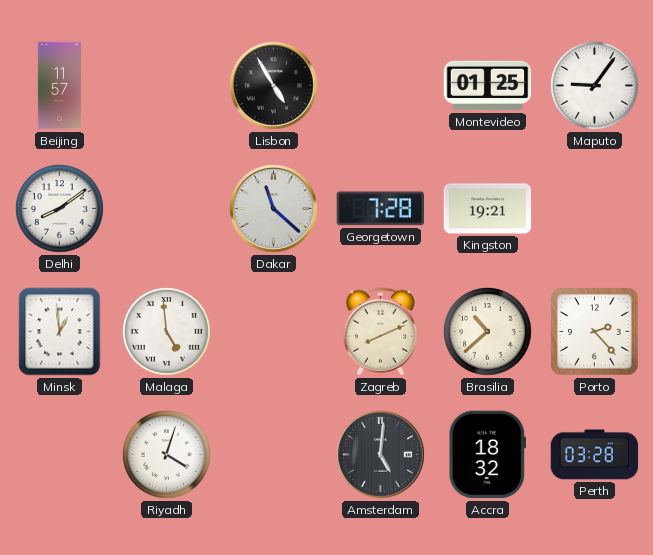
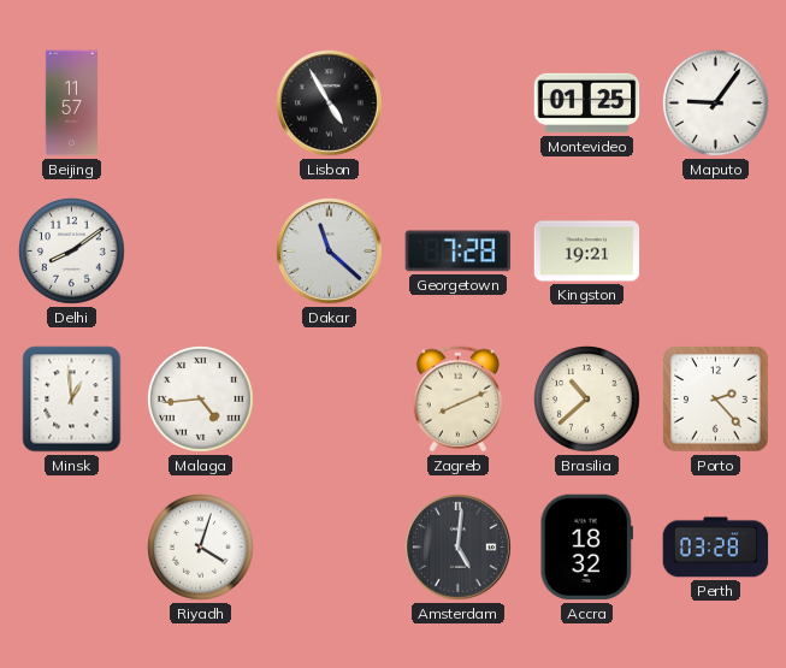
Malaga: 4:59 -> 4:44
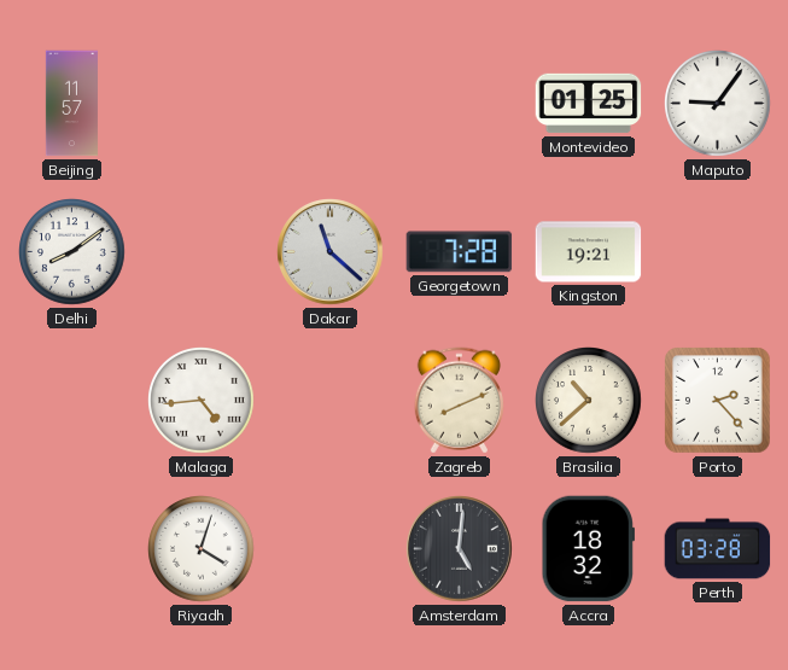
Lisbon: 4:55 -> none
Minsk: 12:59 -> none
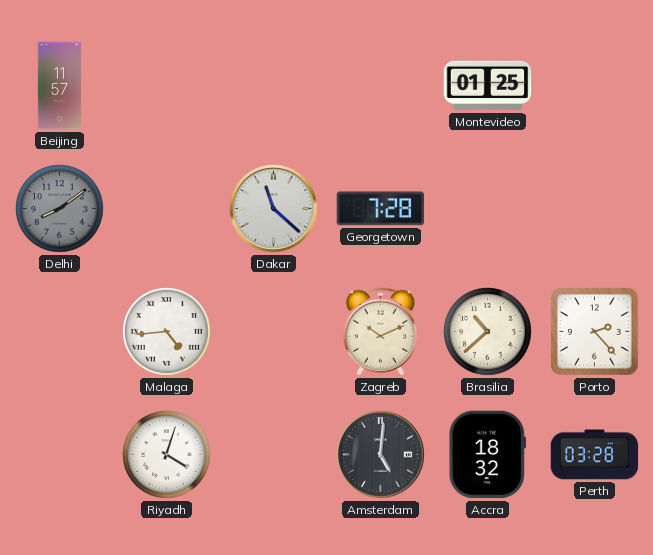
Maputo: 9:06 -> none
Delhi dial: white -> grey
Kingston: 19:21 -> none
Zagreb: 8:11 -> 10:11
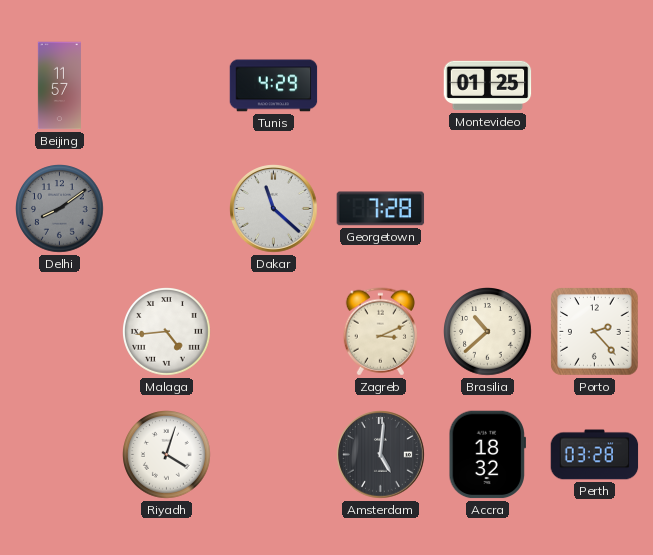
Tunis: none -> 4:29
Zagreb: 10:11 -> 3:11
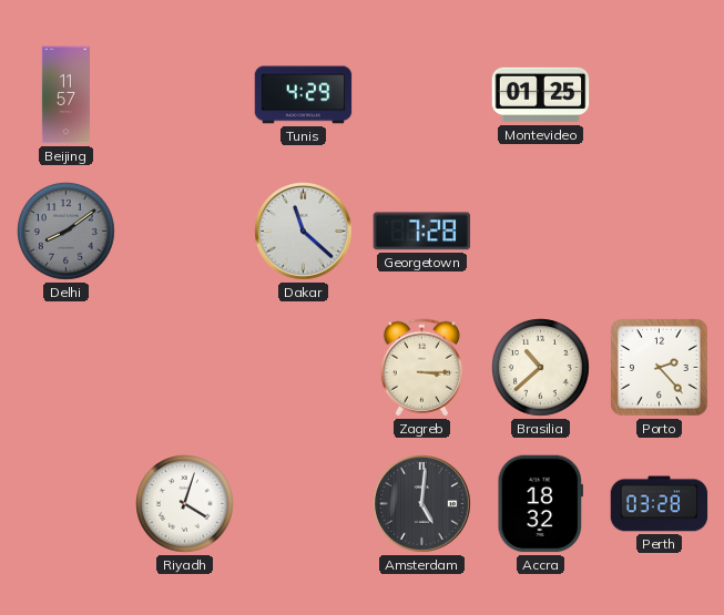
Malaga: 4:44 -> none
Zagreb: 3:11 -> 3:15
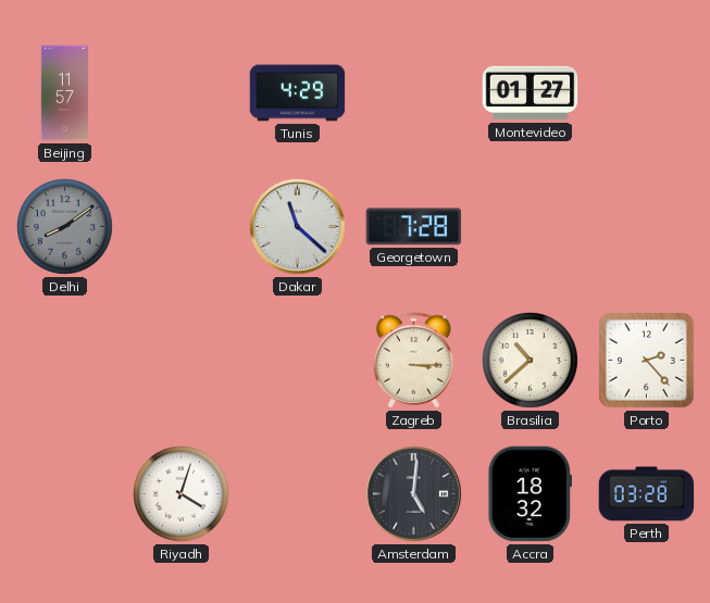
Montevideo: 01:25 -> 01:27
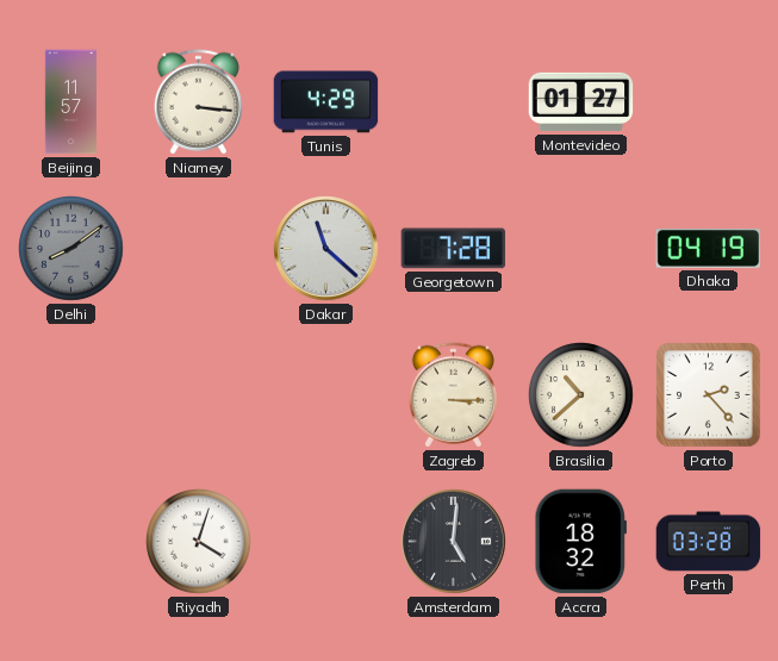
Niamey: none -> 3:16
Dhaka: none -> 04:19
